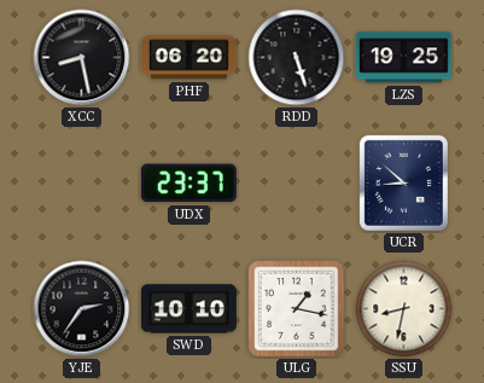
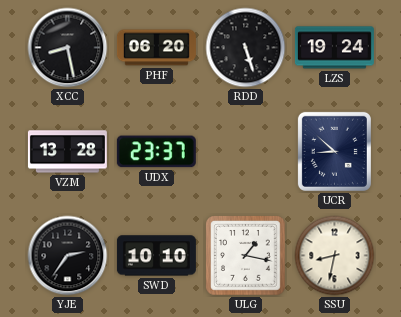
LZS: 19:25 -> 19:24
VZM: none -> 13:28
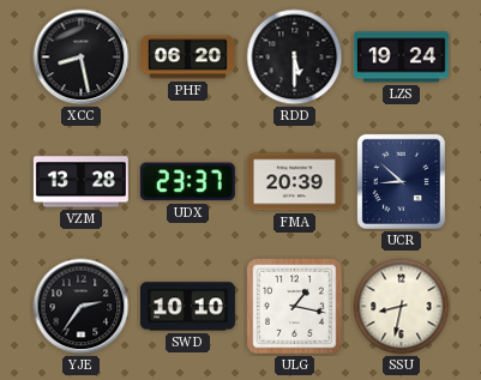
RDD: 5:27 -> 5:30
FMA: none -> 20:39
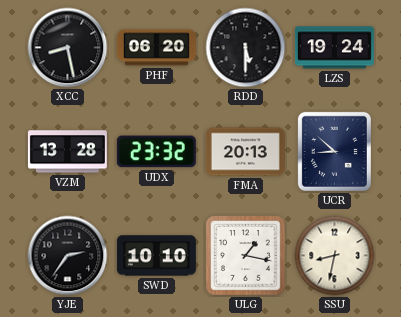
UDX: 23:37 -> 23:32
FMA: 20:39 -> 20:13
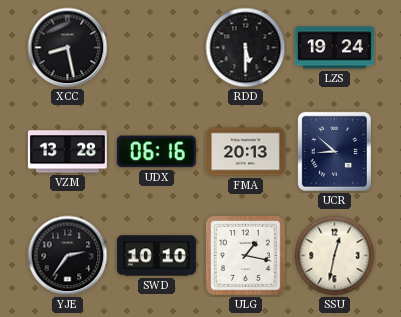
PHF: 06:20 -> none
UDX: 23:32 -> 06:16
SSU: 8:32 -> 12:32
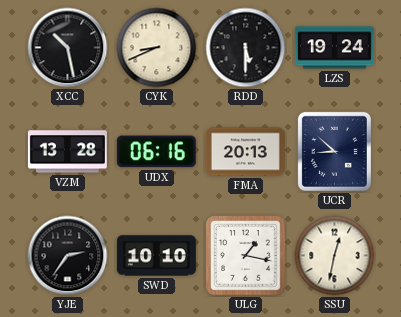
XCC: 8:28 -> 10:28
CYK: none -> 8:41
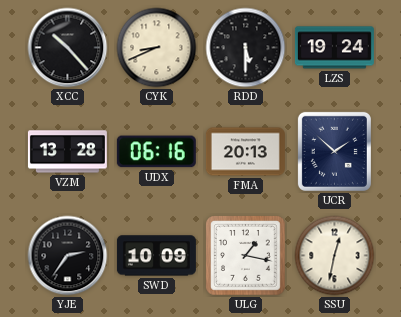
XCC: 10:28 -> 10:23
UCR: 8:52 -> 1:52
SWD: 10:10 -> 10:09
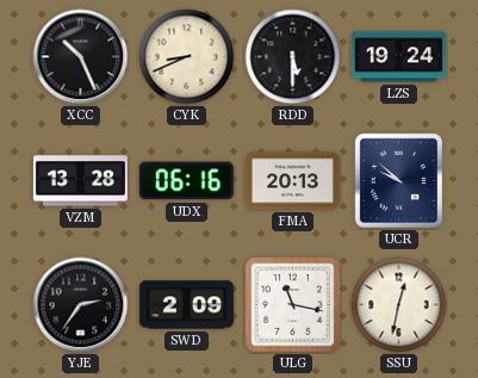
XCC: 10:23 -> 10:26
UCR: 1:52 -> 9:52
SWD: 10:09 -> 2:09
ULG: 1:17 -> 11:17
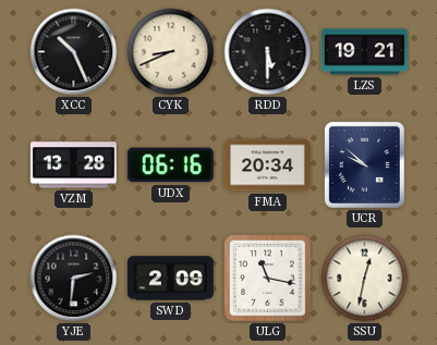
LZS: 19:24 -> 19:21
FMA: 20:13 -> 20:34
YJE: 2:36 -> 2:31
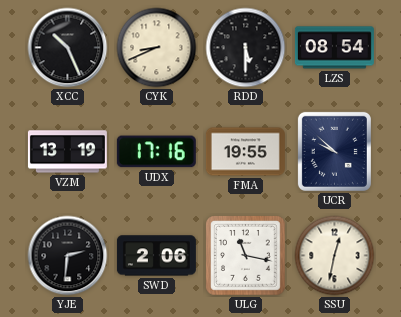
LZS: 19:21 -> 08:54
VZM: 13:28 -> 13:19
UDX: 06:16 -> 17:16
FMA: 20:34 -> 19:55
SWD: 2:09 -> 2:06
